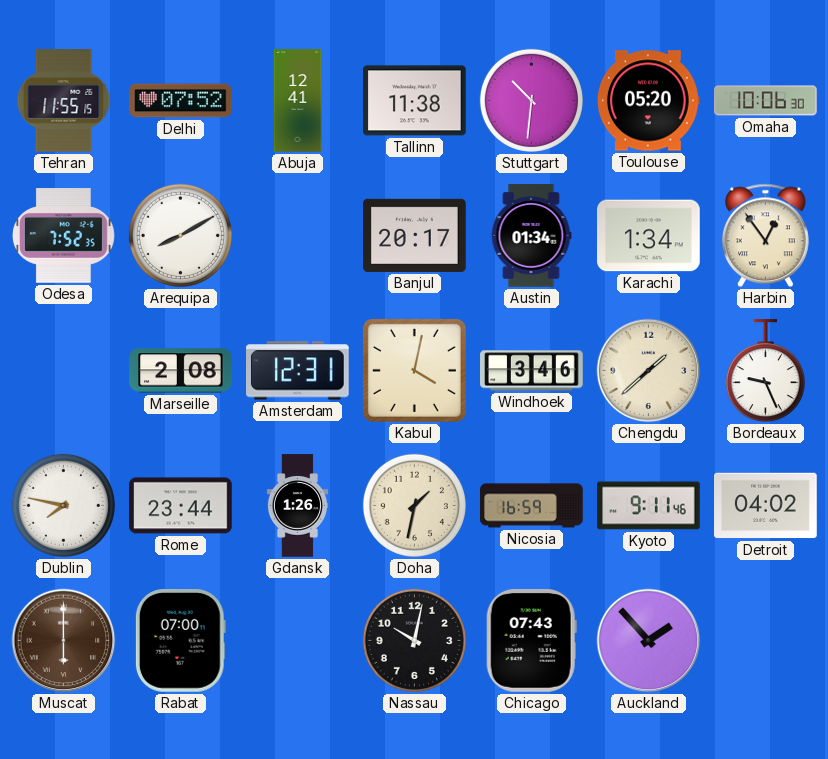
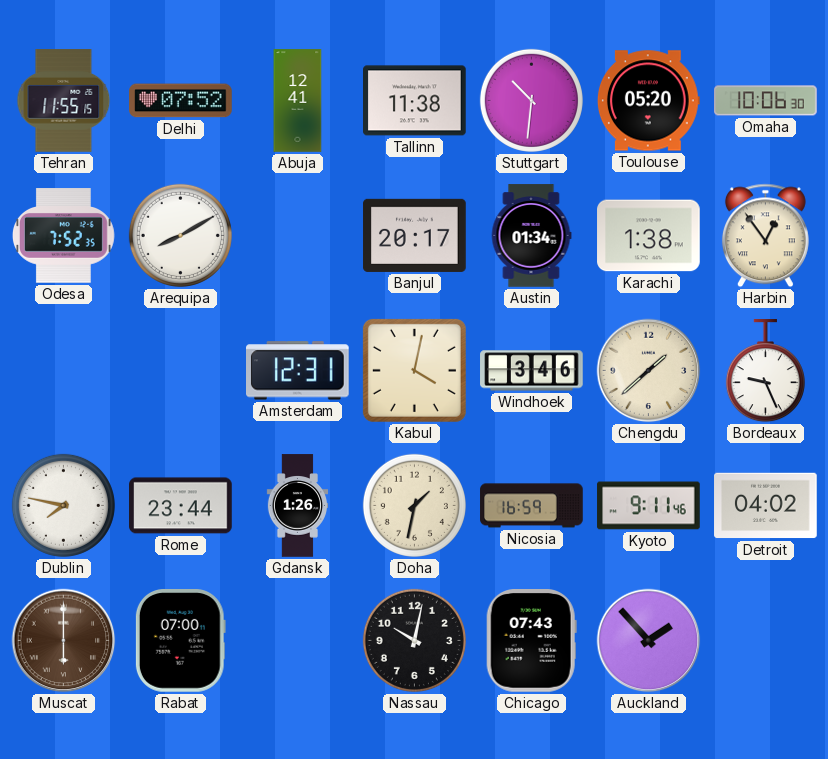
Karachi: 1:34 -> 1:38
Marseille: 2:08 -> none
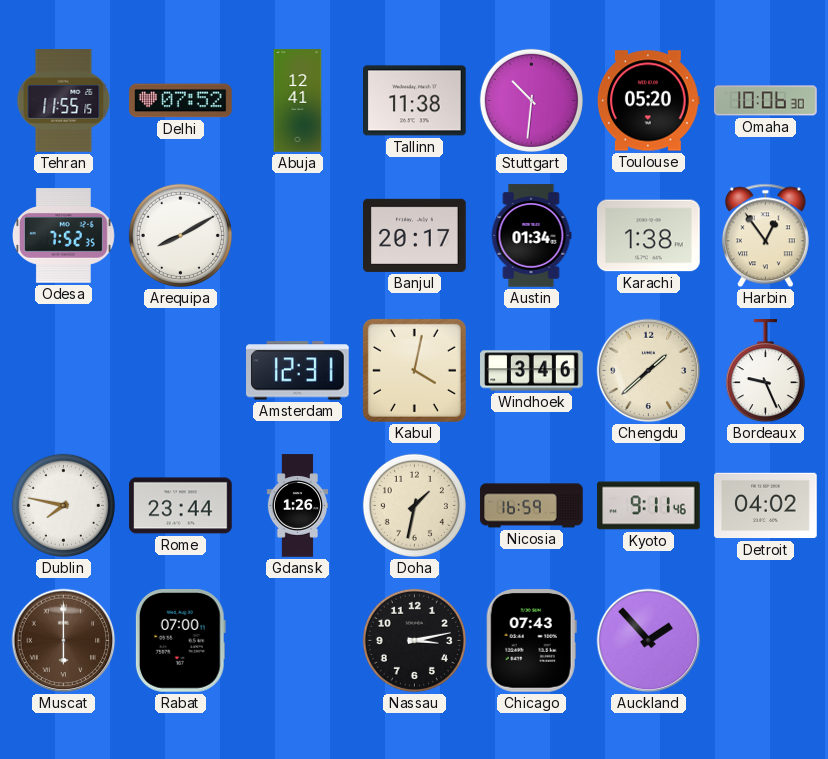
Nassau: 10:02 -> 3:13
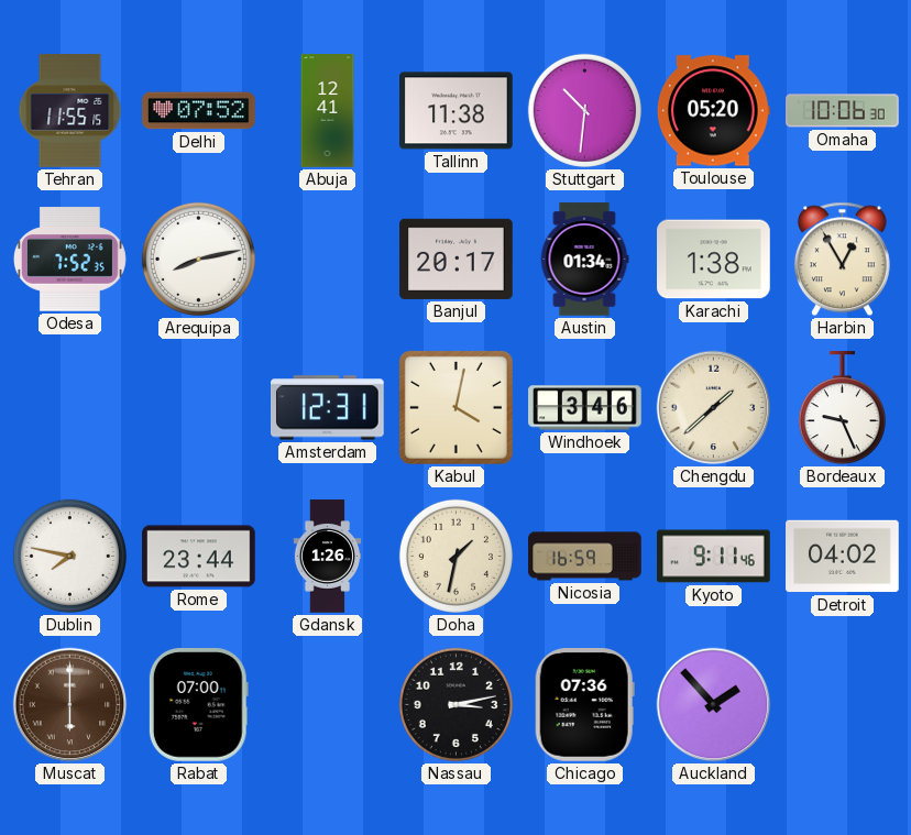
Arequipa: 8:10 -> 8:13
Harbin: 12:54 -> 12:55
Chicago: 07:43 -> 07:36
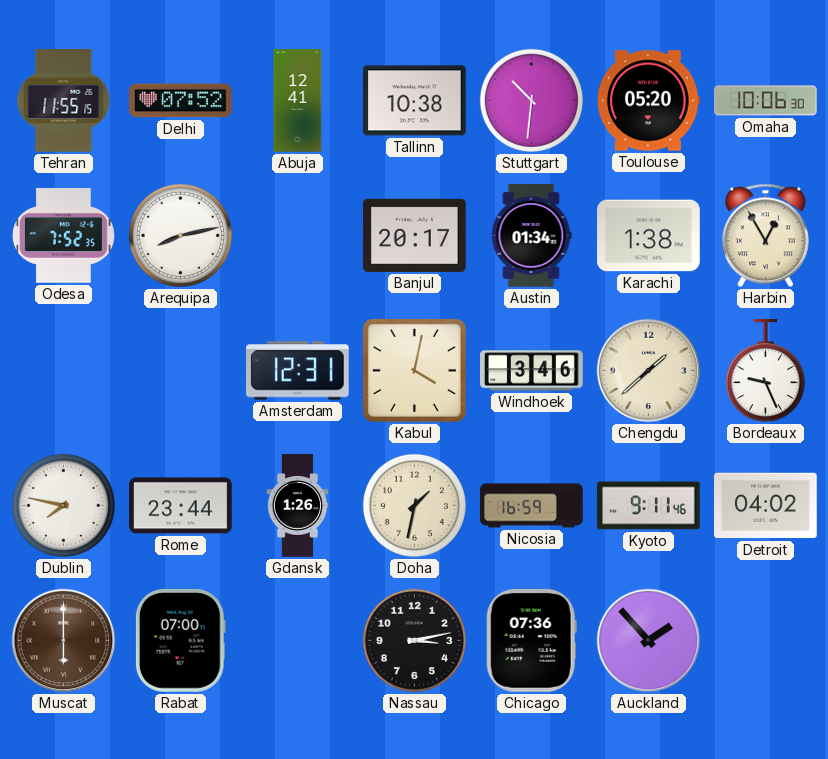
Tallinn: 11:38 -> 10:38
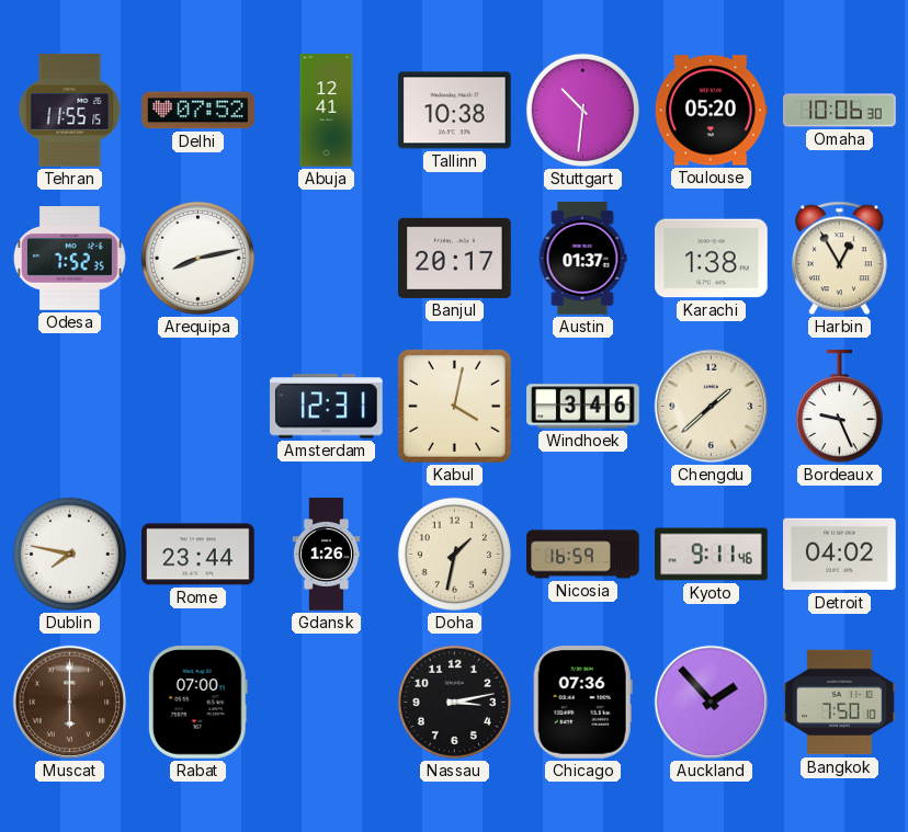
Austin: 01:34 -> 01:37
Bangkok: none -> 7:50
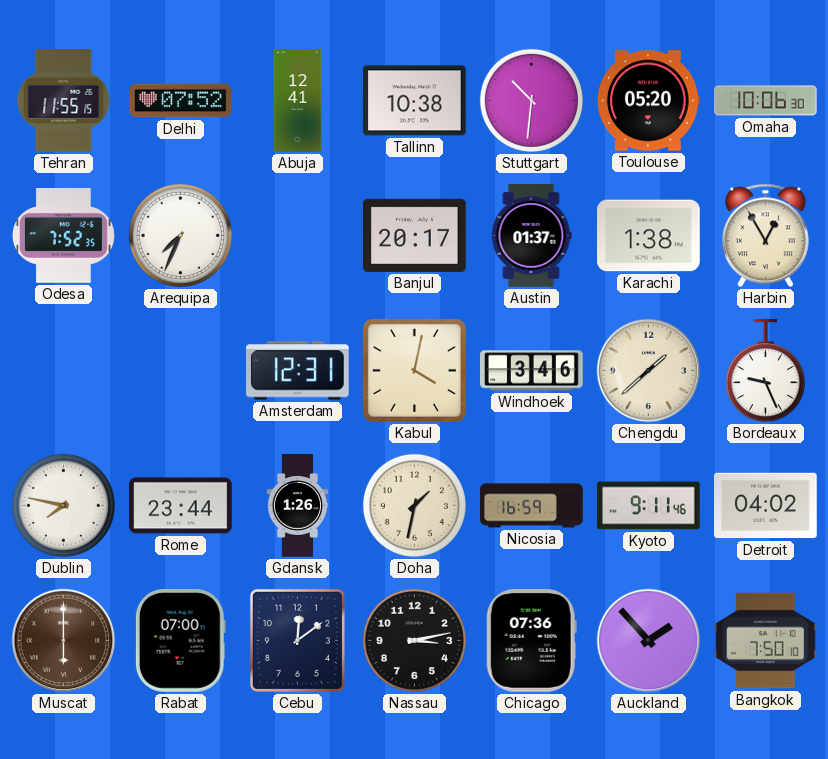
Arequipa: 8:13 -> 7:34
Cebu: none -> 12:09
